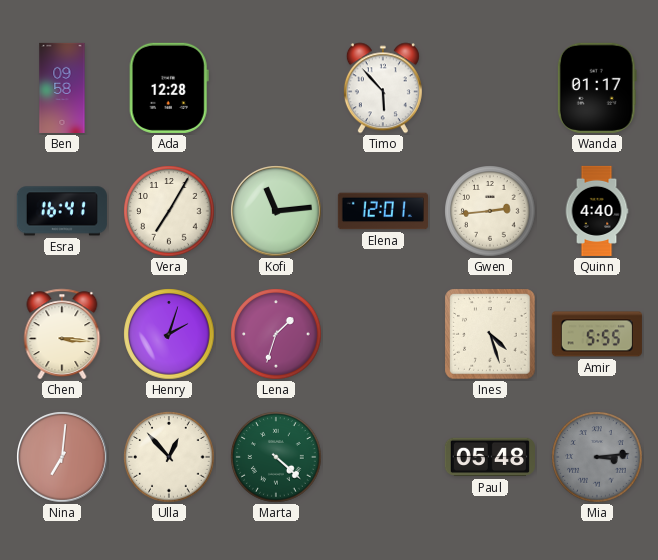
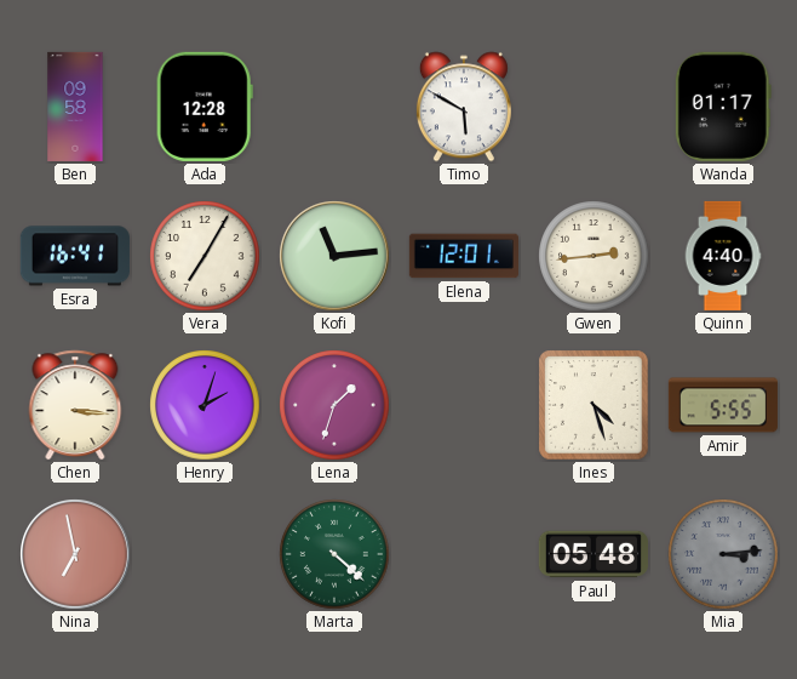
Timo: 5:53 -> 5:50
Nina: 7:01 -> 6:58
Ulla: 12:53 -> none
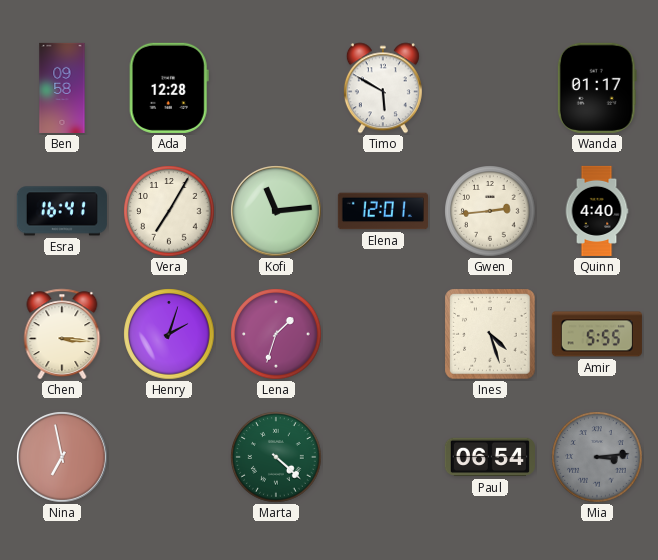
Paul: 05:48 -> 06:54
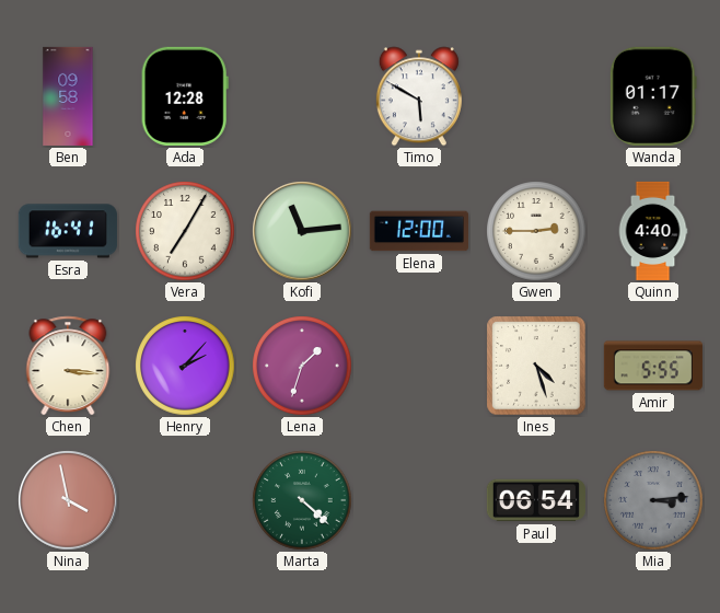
Elena: 12:01 -> 12:00
Gwen: 2:44 -> 2:45
Henry: 2:03 -> 2:07
Nina: 6:58 -> 3:58
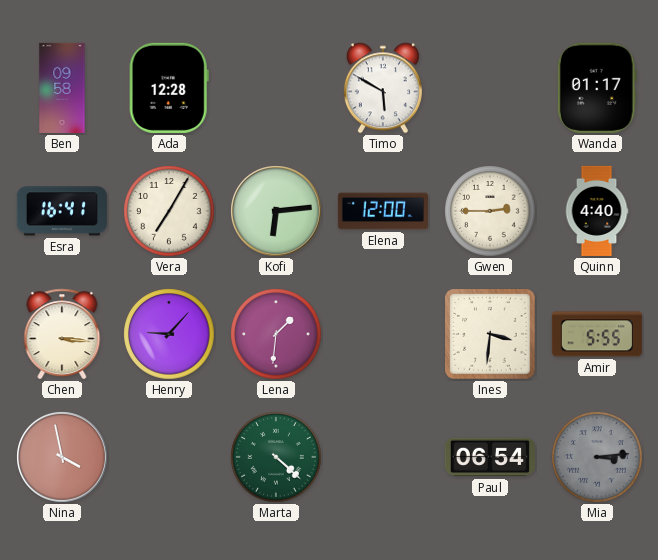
Kofi: 11:14 -> 6:14
Henry: 2:07 -> 9:07
Lena: 1:33 -> 1:31
Ines: 4:27 -> 3:31
